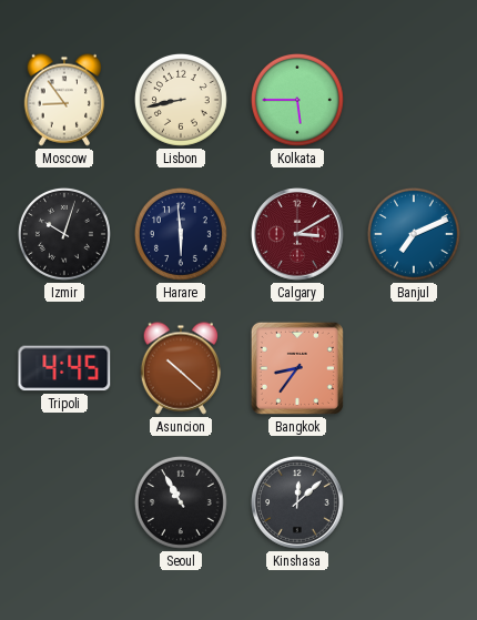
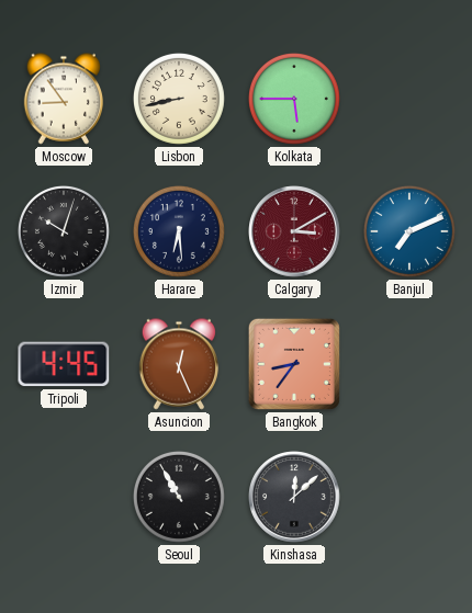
Harare: 5:59 -> 6:29
Asuncion: 10:22 -> 12:26
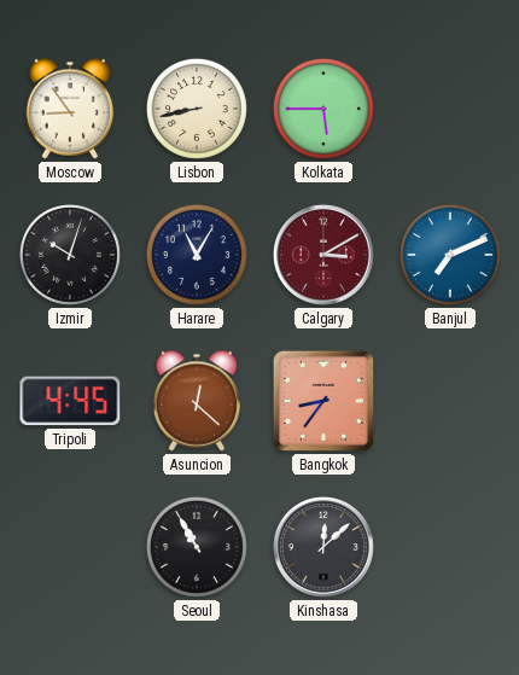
Harare: 6:29 -> 11:05
Asuncion: 12:26 -> 12:22
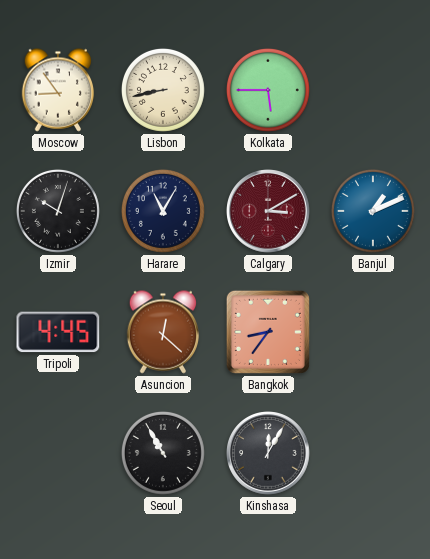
Banjul: 7:11 -> 1:11
Kinshasa: 12:08 -> 12:05
